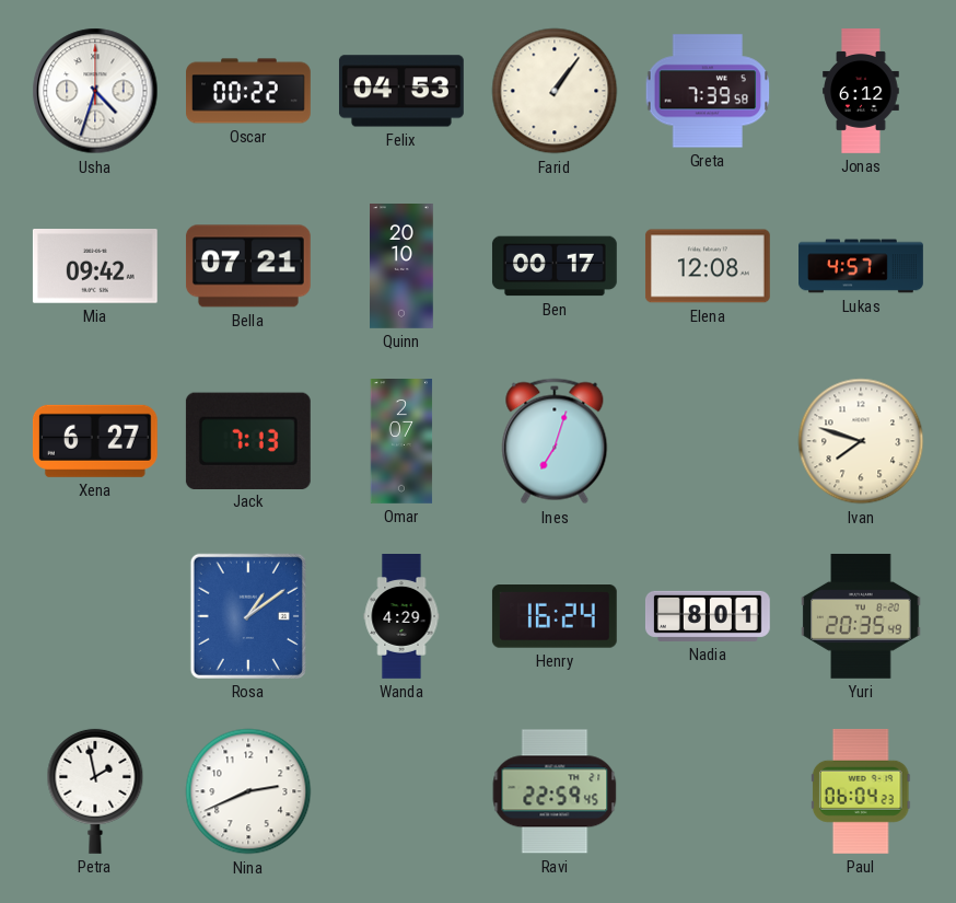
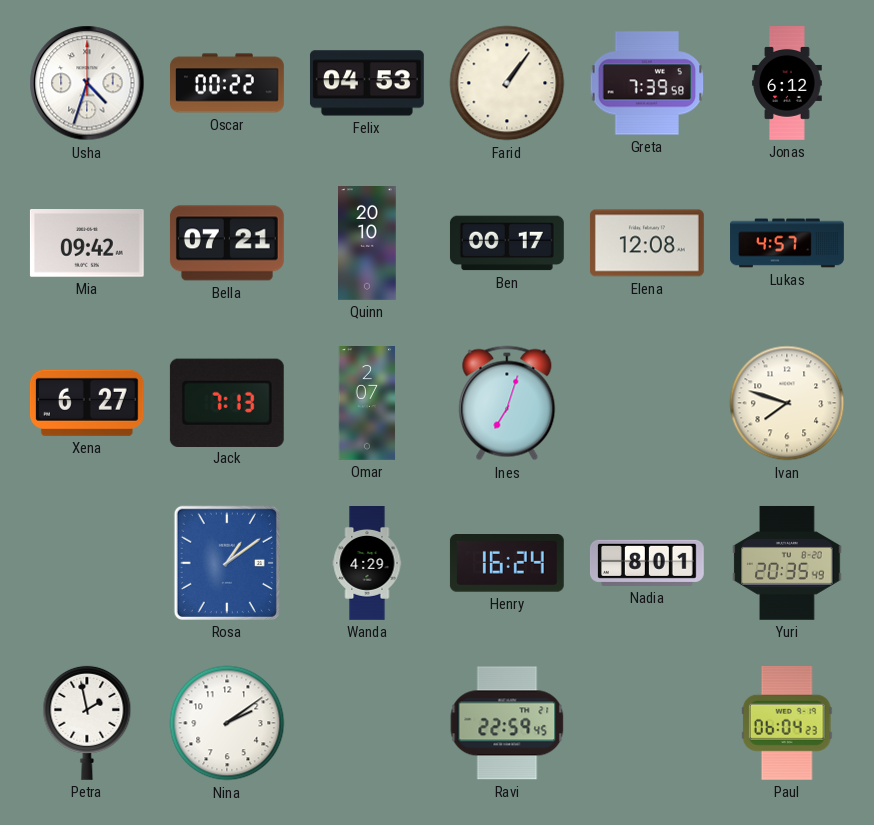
Nina: 2:41 -> 2:09
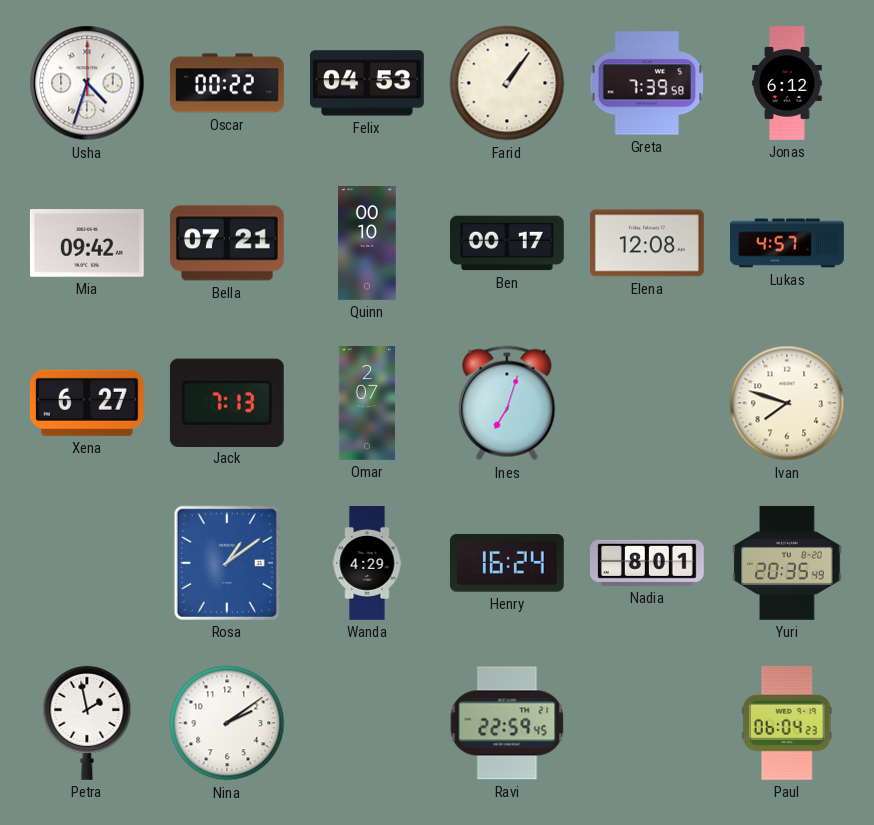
Quinn: 20:10 -> 00:10
